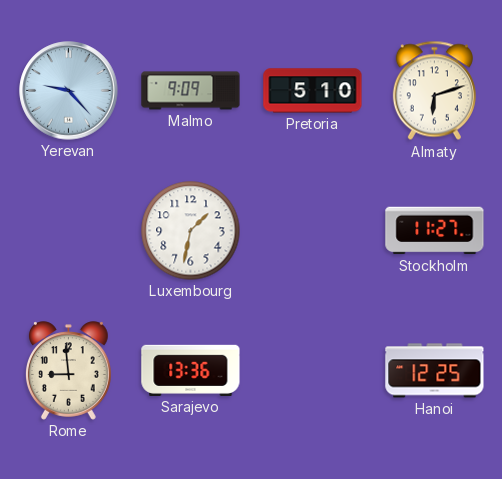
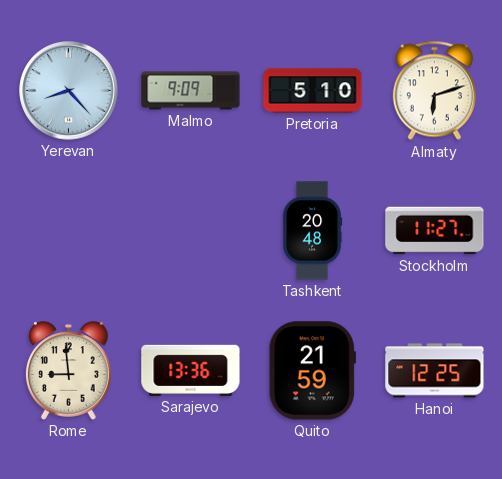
Yerevan: 9:23 -> 8:23
Luxembourg: 1:32 -> none
Tashkent: none -> 20:48
Quito: none -> 21:59
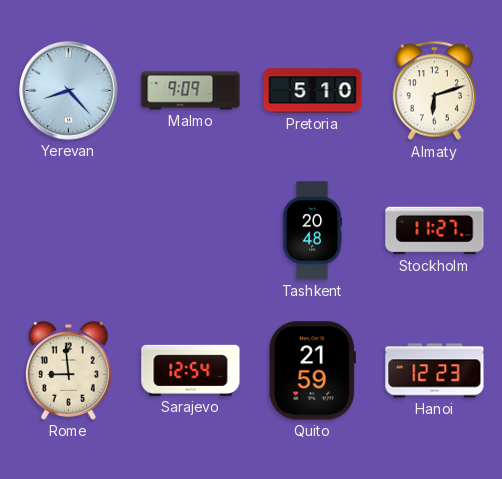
Sarajevo: 13:36 -> 12:54
Hanoi: 12:25 -> 12:23
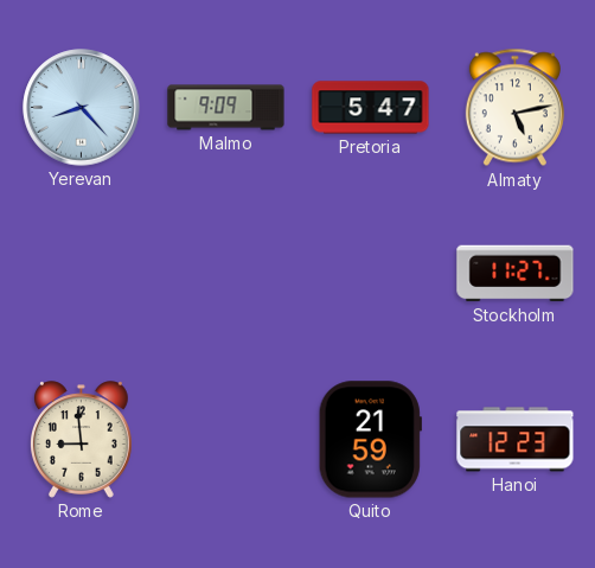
Pretoria: 5:10 -> 5:47
Almaty: 6:12 -> 5:13
Tashkent: 20:48 -> none
Sarajevo: 12:54 -> none
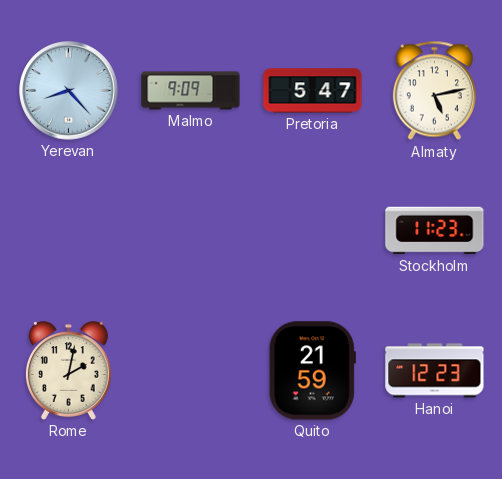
Stockholm: 11:27 -> 11:23
Rome: 8:59 -> 2:02
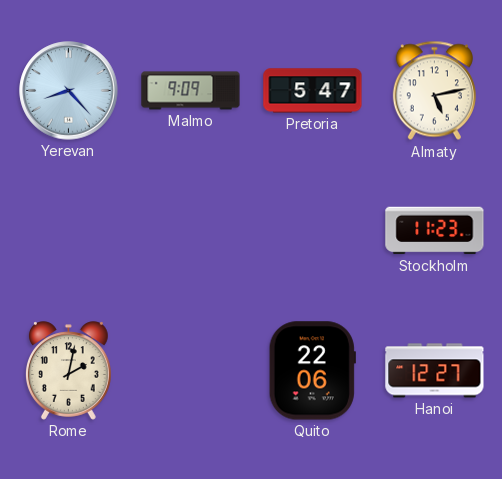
Quito: 21:59 -> 22:06
Hanoi: 12:23 -> 12:27
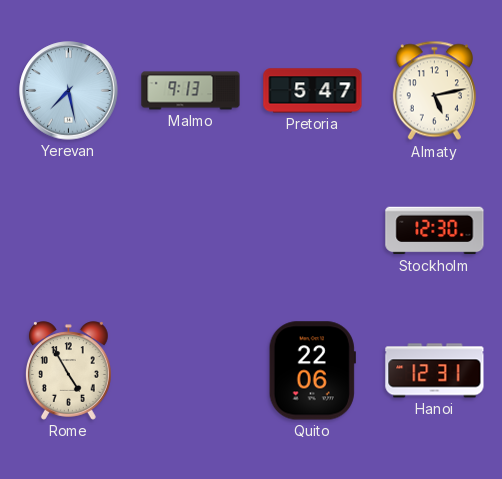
Yerevan: 8:23 -> 7:28
Malmo: 9:09 -> 9:13
Stockholm: 11:23 -> 12:30
Rome: 2:02 -> 4:55
Hanoi: 12:27 -> 12:31
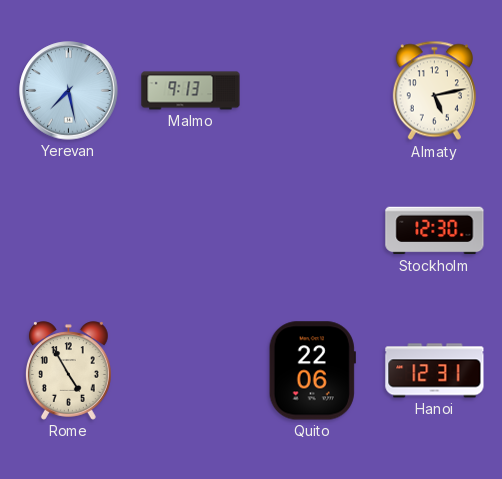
Pretoria: 5:47 -> none
